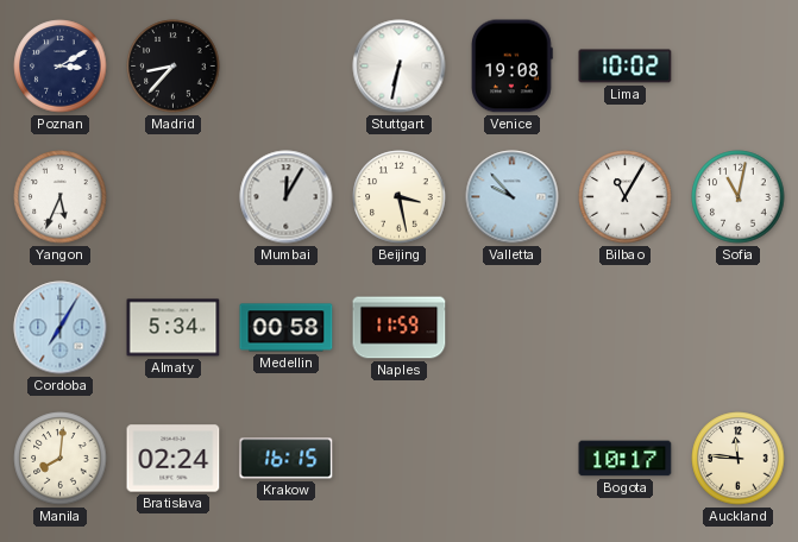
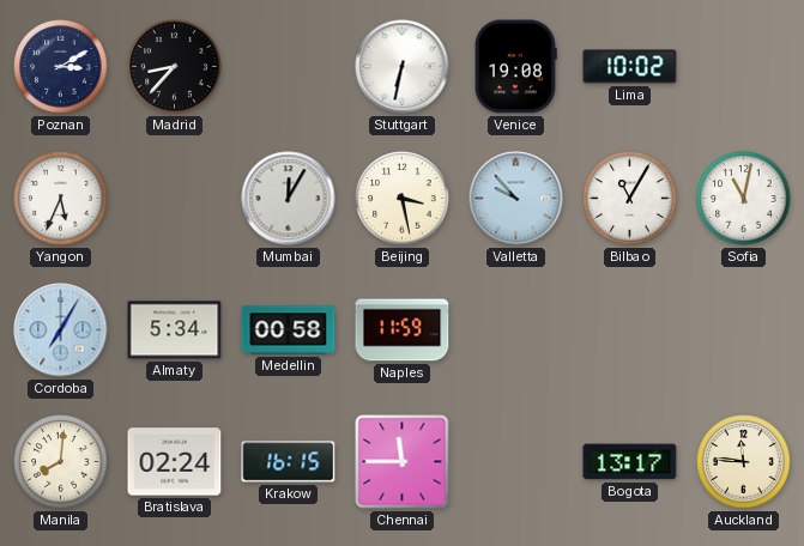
Chennai: none -> 11:45
Bogota: 10:17 -> 13:17
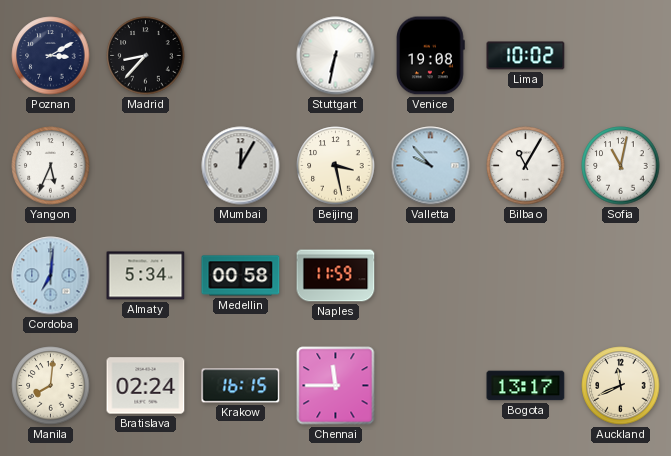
Cordoba: 7:05 -> 7:01
Auckland: 11:46 -> 11:41
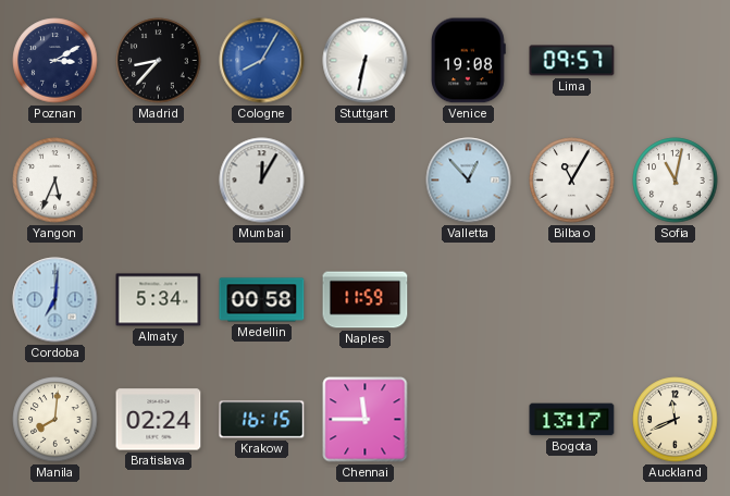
Cologne: none -> 8:05
Lima: 10:02 -> 09:57
Beijing: 3:28 -> none
Valletta: 9:53 -> 12:53
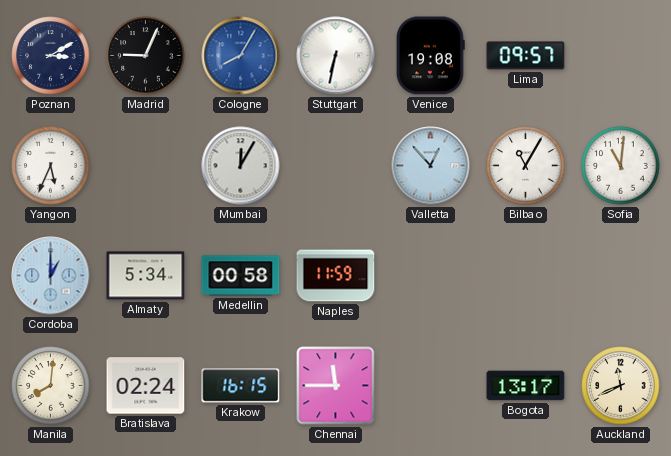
Madrid: 8:37 -> 9:04
Sofia: 11:02 -> 11:01
Cordoba: 7:01 -> 1:00
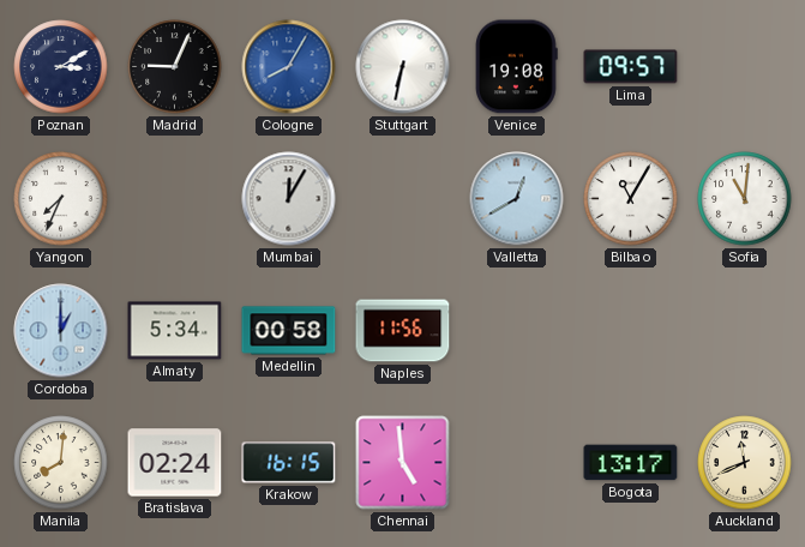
Yangon: 5:34 -> 7:34
Valletta: 12:53 -> 12:40
Naples: 11:59 -> 11:56
Chennai: 11:45 -> 4:59
